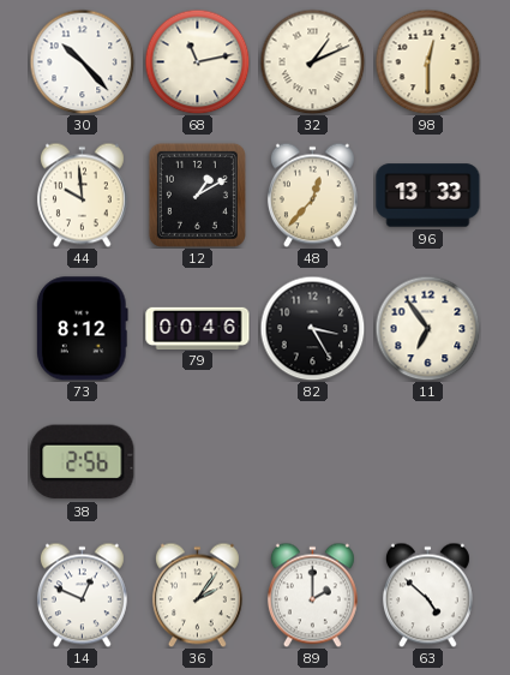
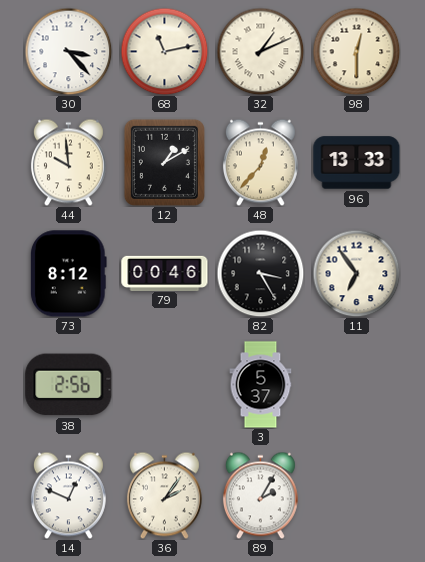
30: 10:23 -> 3:23
3: none -> 5:37
89: 2:00 -> 2:05
63: 4:52 -> none
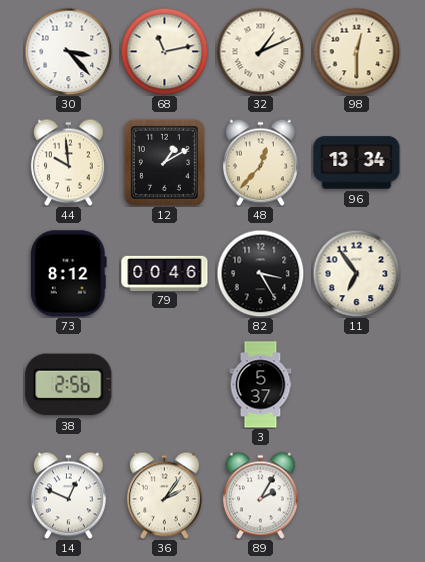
96: 13:33 -> 13:34
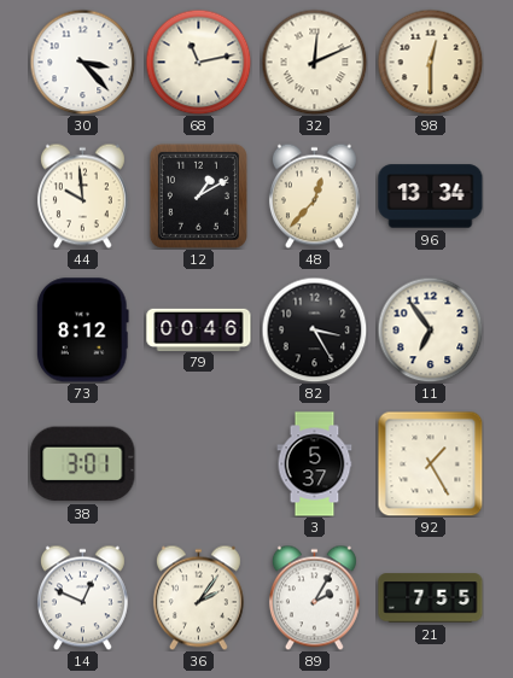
32: 1:11 -> 12:11
38: 2:56 -> 3:01
92: none -> 1:25
21: none -> 7:55
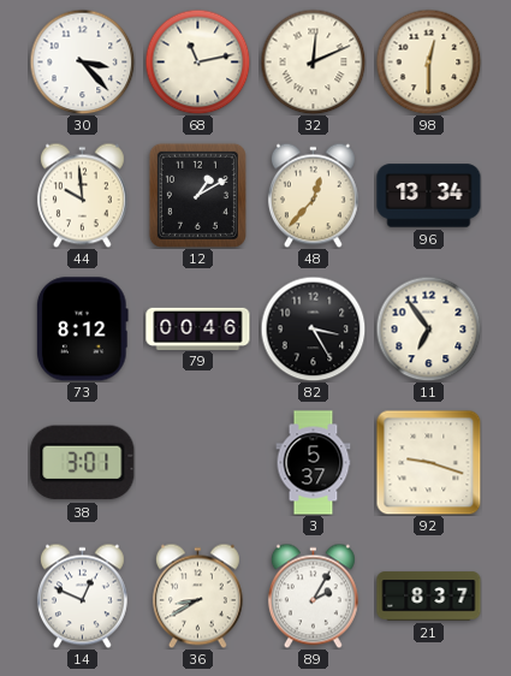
92: 1:25 -> 9:18
36: 2:06 -> 8:40
21: 7:55 -> 8:37
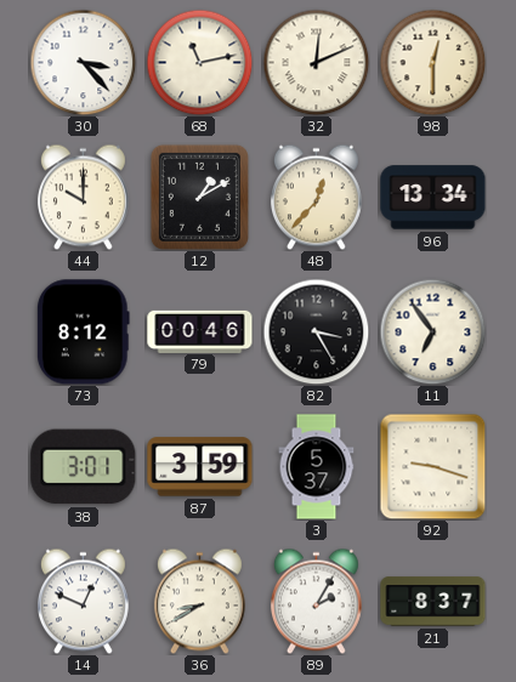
44: 9:59 -> 10:00
87: none -> 3:59
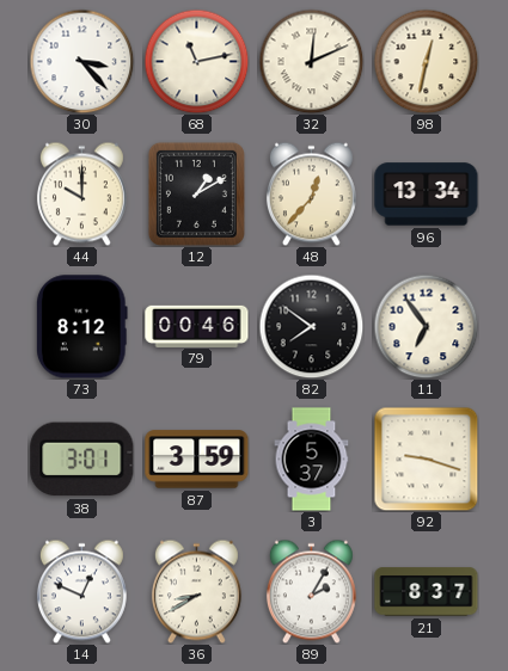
98: 12:30 -> 12:32
82: 3:25 -> 7:51
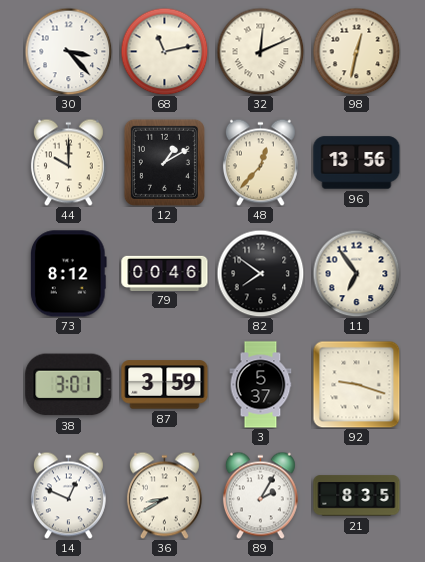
96: 13:34 -> 13:56
21: 8:37 -> 8:35
